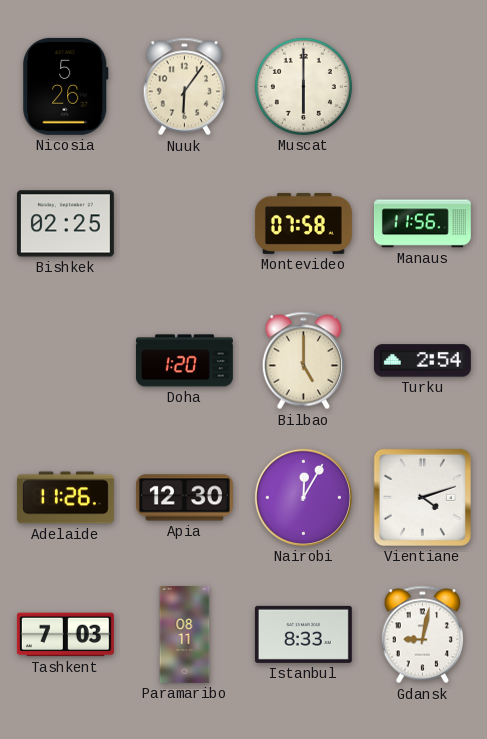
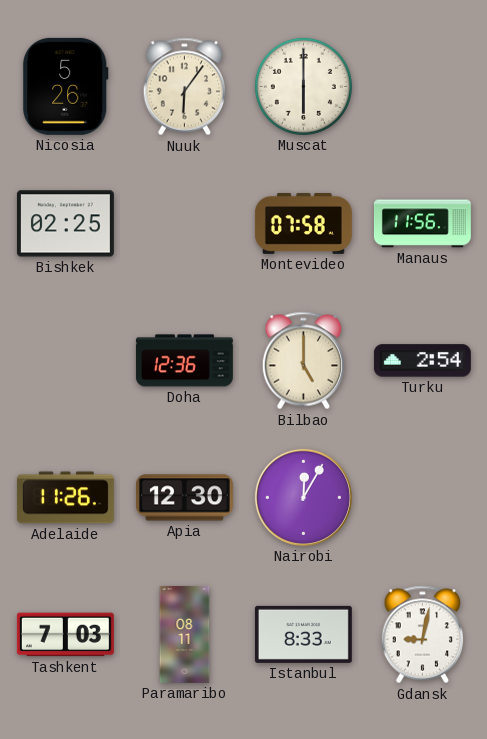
Doha: 1:20 -> 12:36
Vientiane: 4:12 -> none
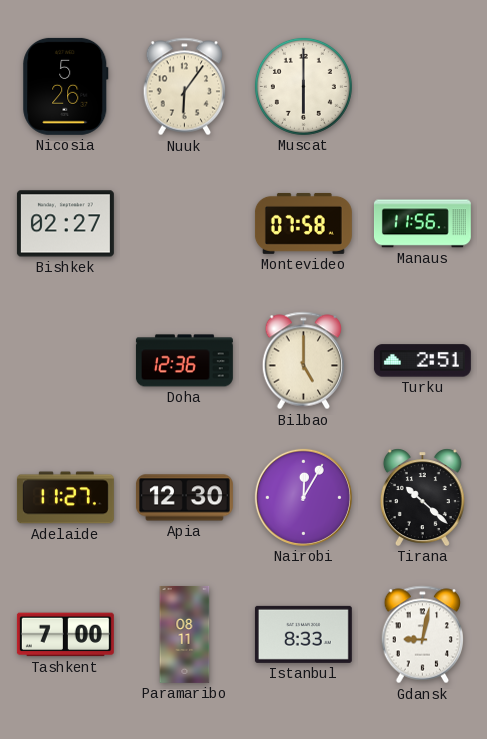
Bishkek: 02:25 -> 02:27
Turku: 2:54 -> 2:51
Adelaide: 11:26 -> 11:27
Tirana: none -> 10:22
Tashkent: 7:03 -> 7:00
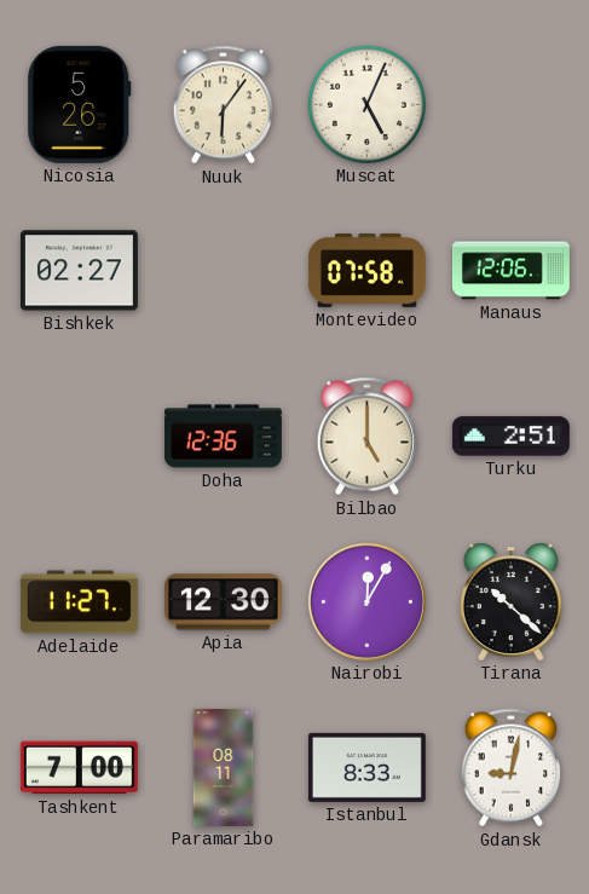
Muscat: 6:00 -> 5:04
Manaus: 11:56 -> 12:06
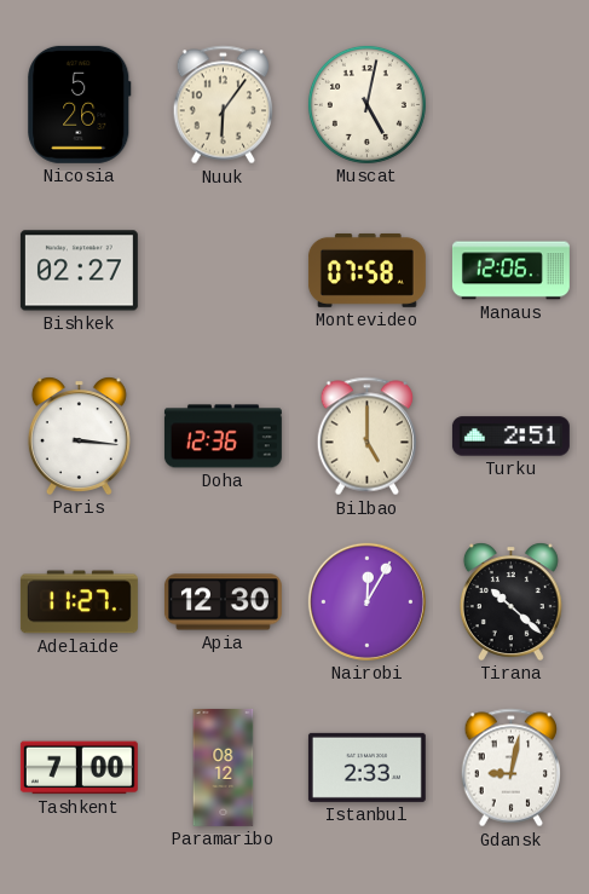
Muscat: 5:04 -> 5:02
Paris: none -> 3:16
Paramaribo: 08:11 -> 08:12
Istanbul: 8:33 -> 2:33
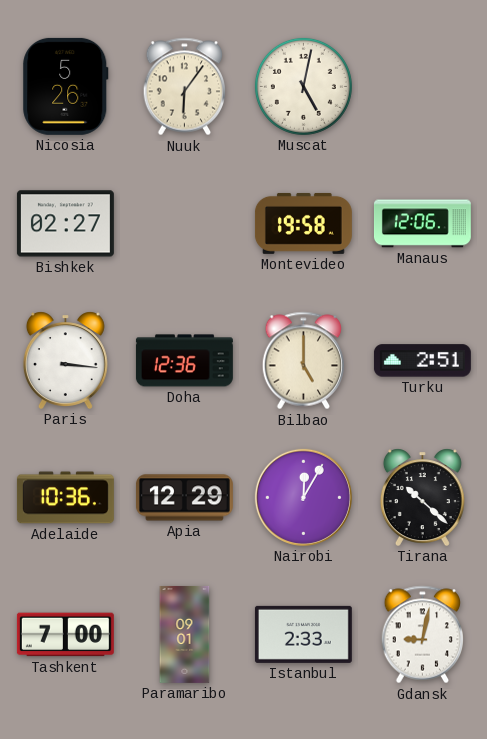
Montevideo: 07:58 -> 19:58
Adelaide: 11:27 -> 10:36
Apia: 12:30 -> 12:29
Paramaribo: 08:12 -> 09:01
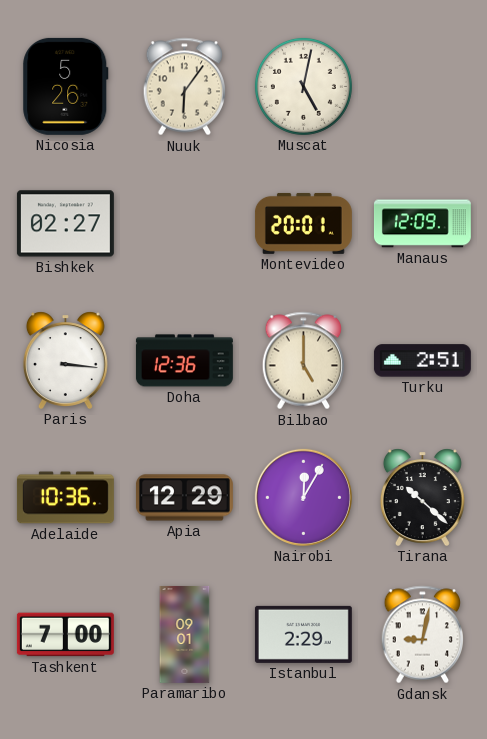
Montevideo: 19:58 -> 20:01
Manaus: 12:06 -> 12:09
Istanbul: 2:33 -> 2:29
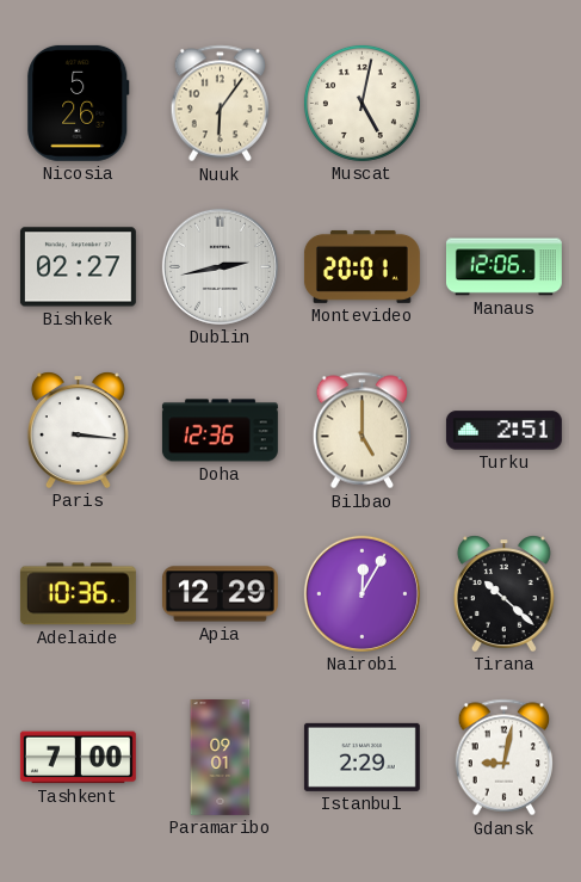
Dublin: none -> 2:43
Manaus: 12:09 -> 12:06
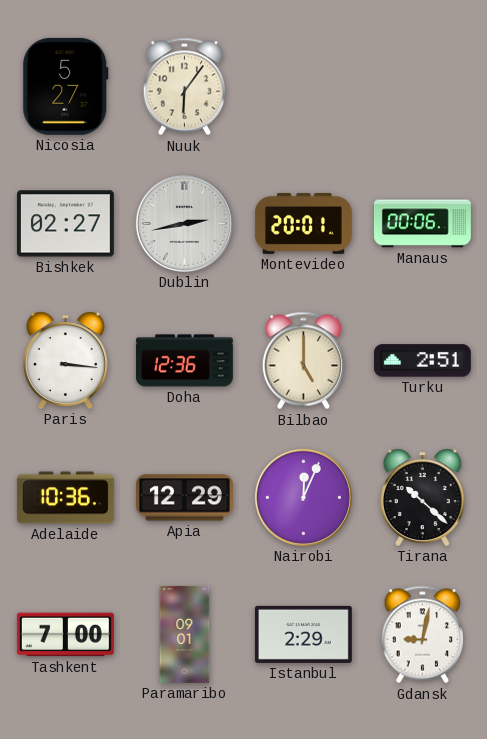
Nicosia: 5:26 -> 5:27
Muscat: 5:02 -> none
Manaus: 12:06 -> 00:06
Nairobi: 12:05 -> 12:04
